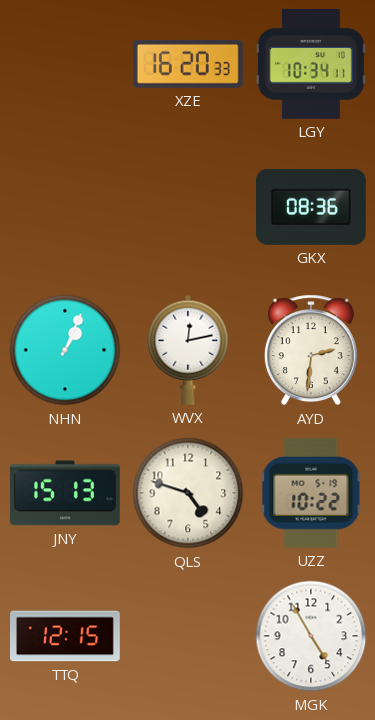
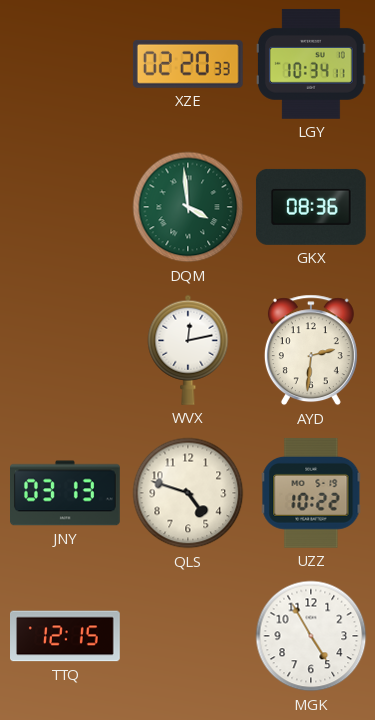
XZE: 16:20 -> 02:20
DQM: none -> 3:59
NHN: 1:04 -> none
JNY: 15:13 -> 03:13
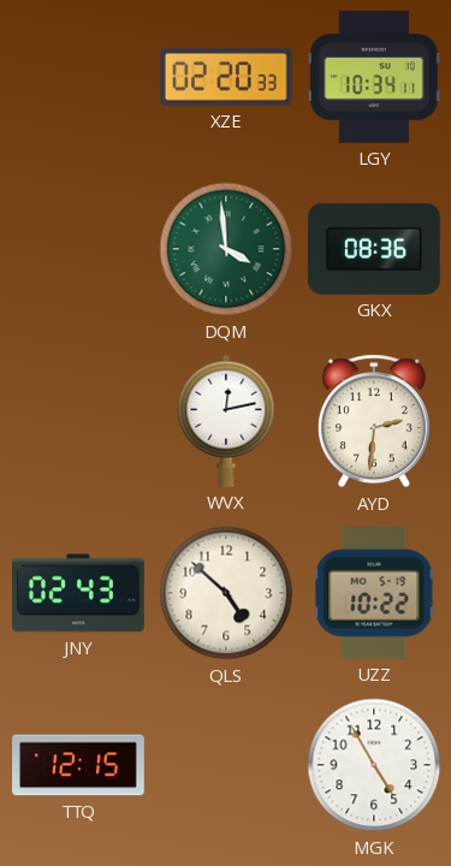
JNY: 03:13 -> 02:43
QLS: 4:48 -> 4:52
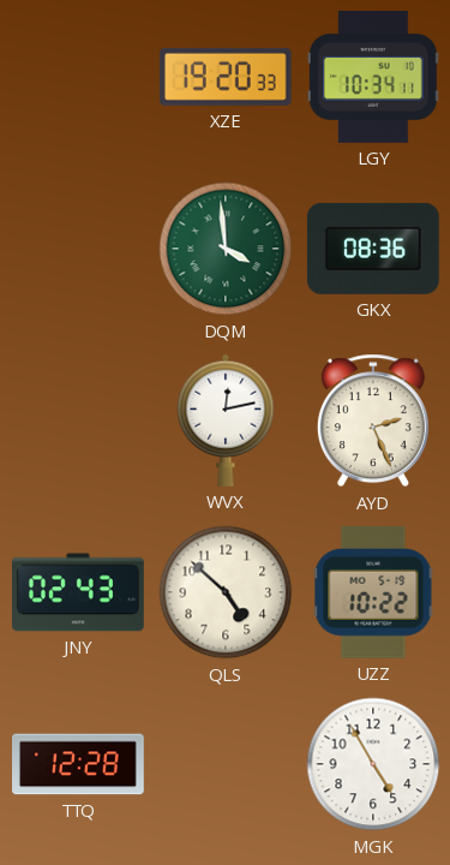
XZE: 02:20 -> 19:20
AYD: 2:31 -> 2:26
TTQ: 12:15 -> 12:28
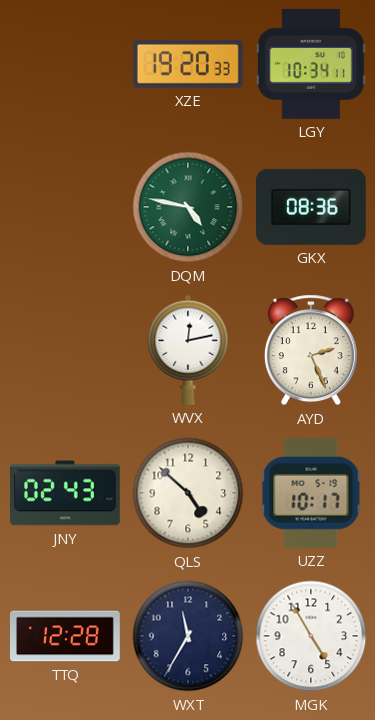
DQM: 3:59 -> 4:47
UZZ: 10:22 -> 10:17
WXT: none -> 11:35
